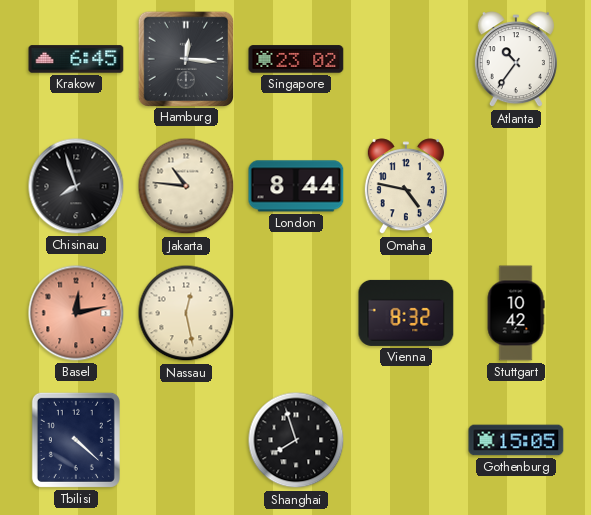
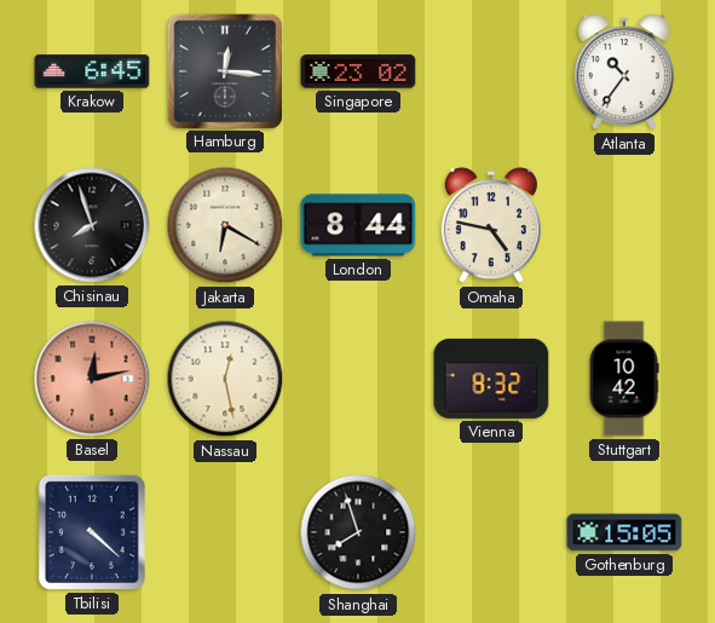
Jakarta: 10:46 -> 6:20
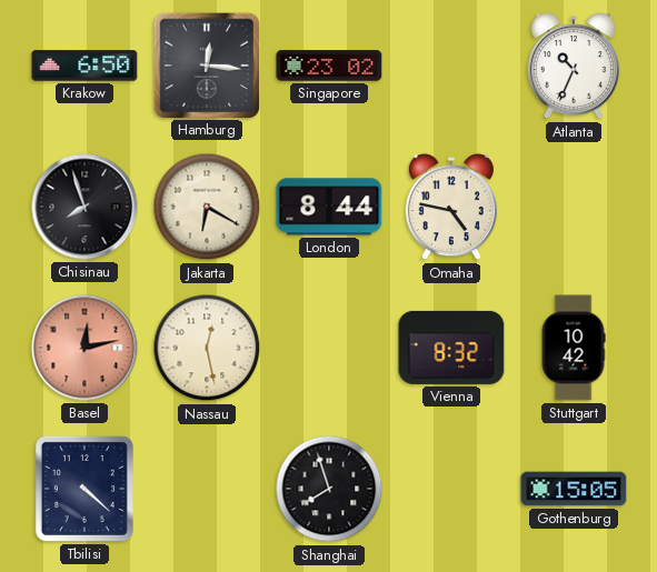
Krakow: 6:45 -> 6:50
Atlanta: 10:36 -> 10:34
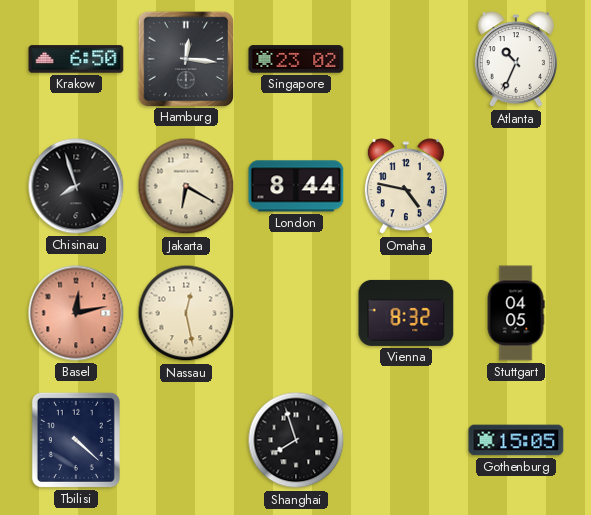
Stuttgart: 10:42 -> 04:05
